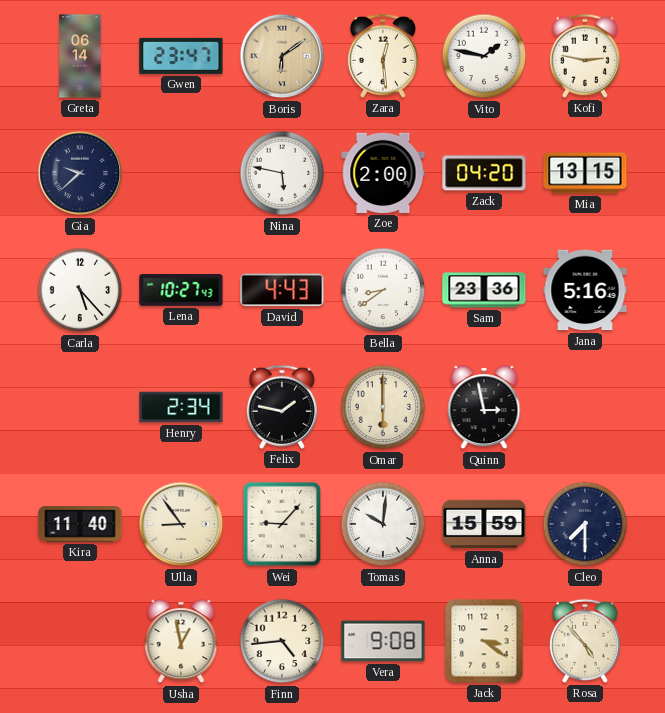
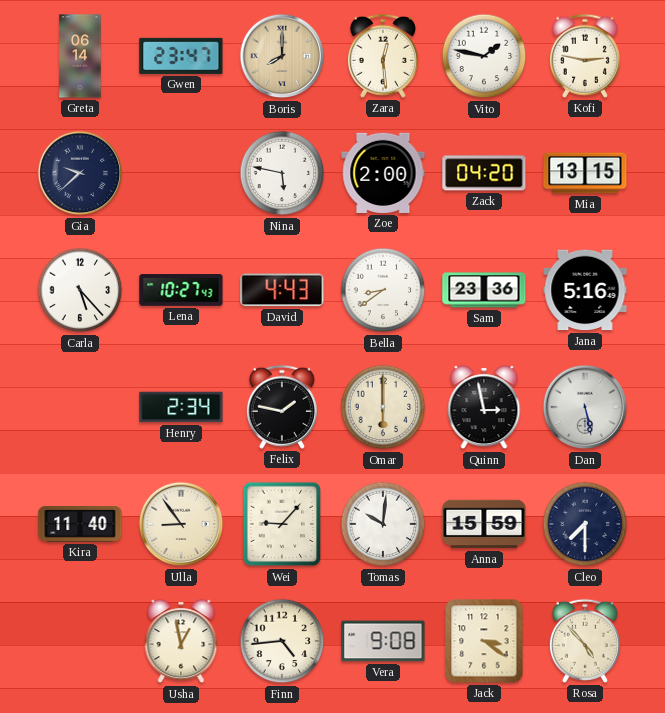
Boris: 6:09 -> 8:00
Dan: none -> 5:28
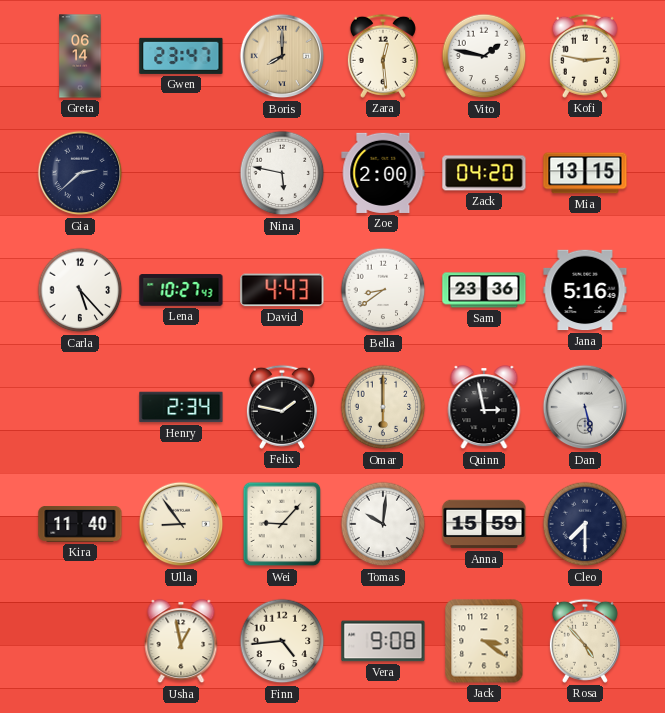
Gia: 9:38 -> 2:38
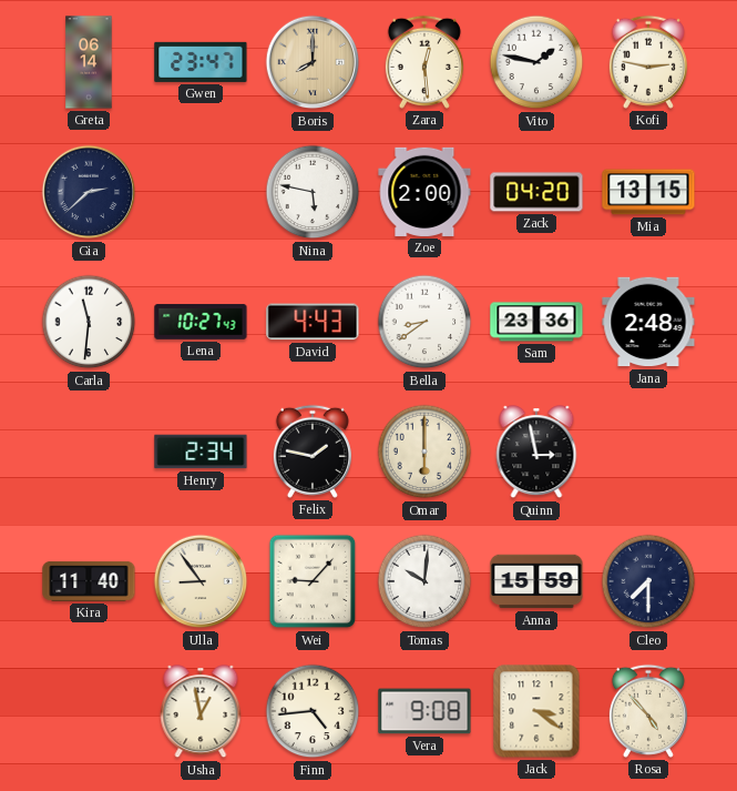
Carla: 5:23 -> 11:31
Jana: 5:16 -> 2:48
Dan: 5:28 -> none
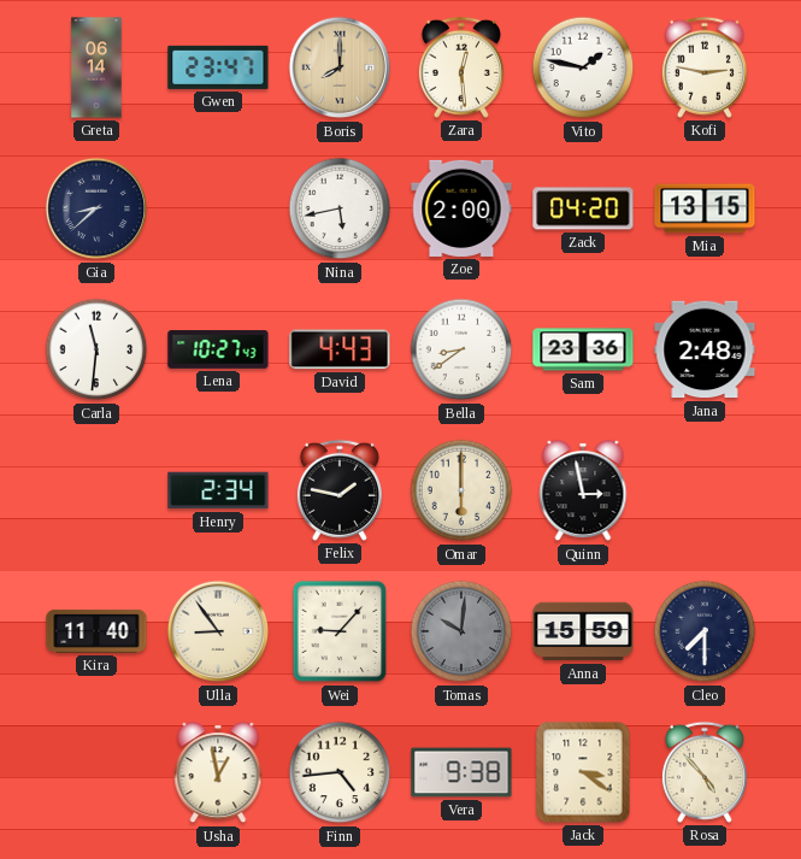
Gia: 2:38 -> 8:38
Nina: 5:47 -> 5:43
Tomas dial: white -> grey
Vera: 9:08 -> 9:38
